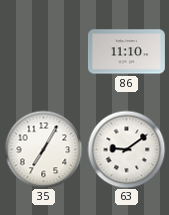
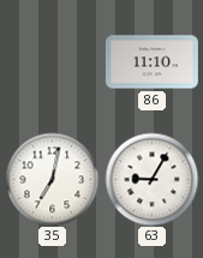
35: 7:05 -> 7:02
63: 9:09 -> 9:05
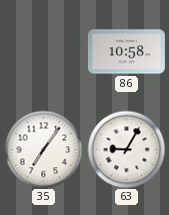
86: 11:10 -> 10:58
35: 7:02 -> 7:06
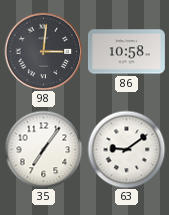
98: none -> 3:01
63: 9:05 -> 9:09
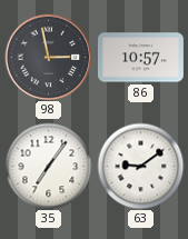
98: 3:01 -> 2:58
86: 10:58 -> 10:57
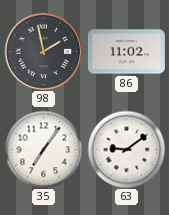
98: 2:58 -> 1:58
86: 10:57 -> 11:02
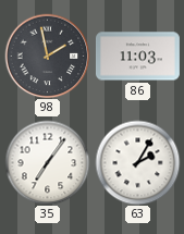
86: 11:02 -> 11:03
63: 9:09 -> 2:05
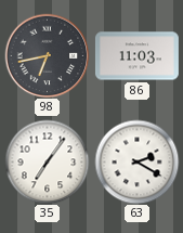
98: 1:58 -> 6:43
63: 2:05 -> 2:20
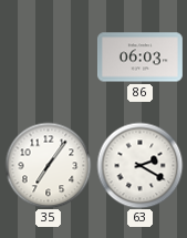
98: 6:43 -> none
86: 11:03 -> 06:03
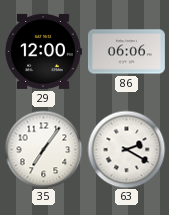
29: none -> 12:00
86: 06:03 -> 06:06
